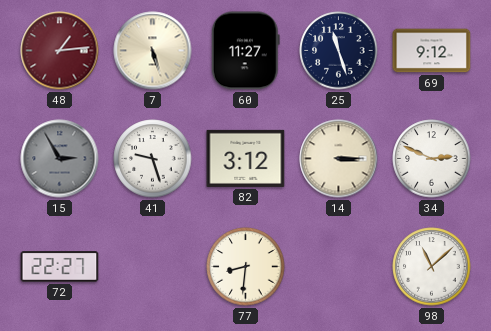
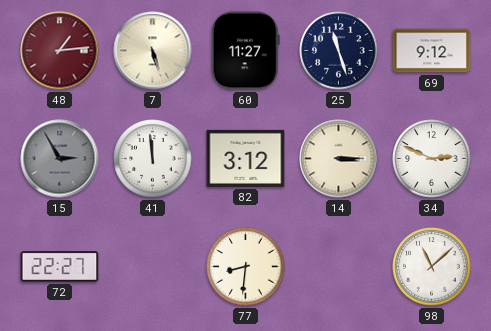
41: 9:27 -> 11:59
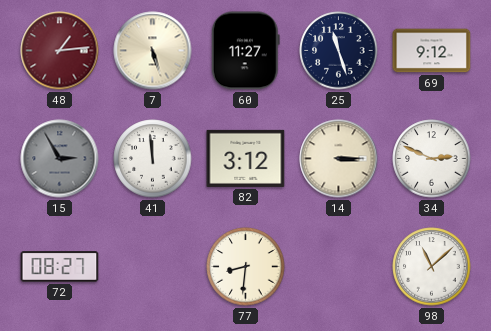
72: 22:27 -> 08:27
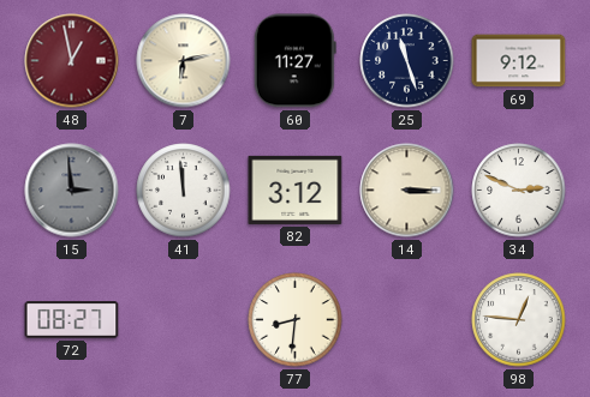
48: 1:14 -> 12:58
7: 5:27 -> 6:13
15: 2:55 -> 2:59
98: 11:08 -> 12:46
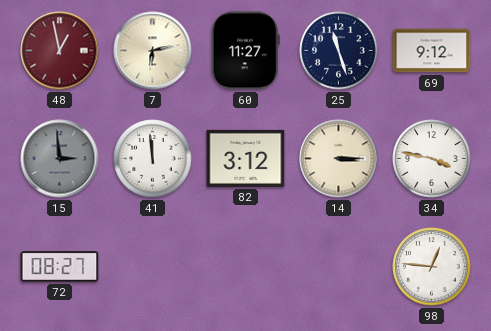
34: 2:49 -> 3:47
77: 8:31 -> none
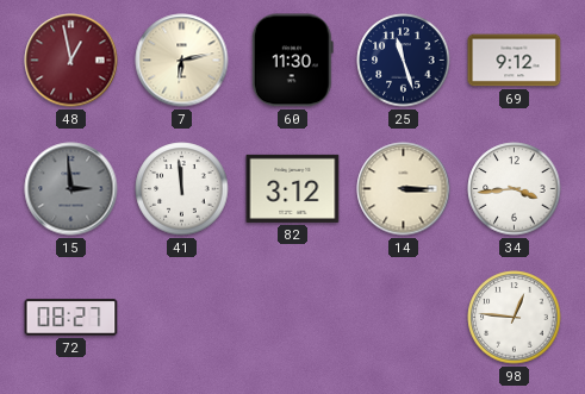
60: 11:27 -> 11:30
34: 3:47 -> 3:44
